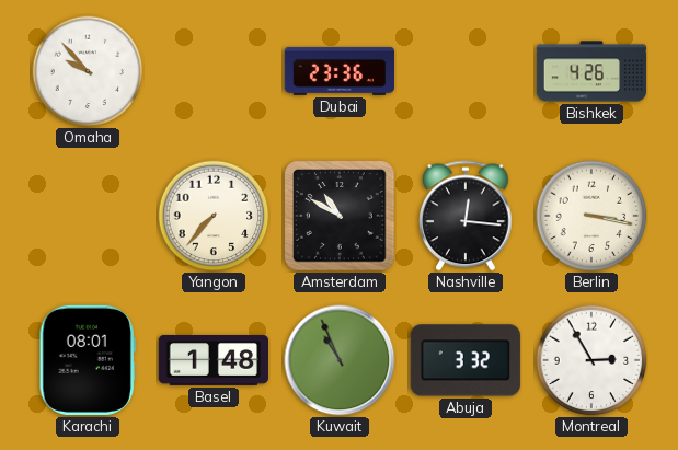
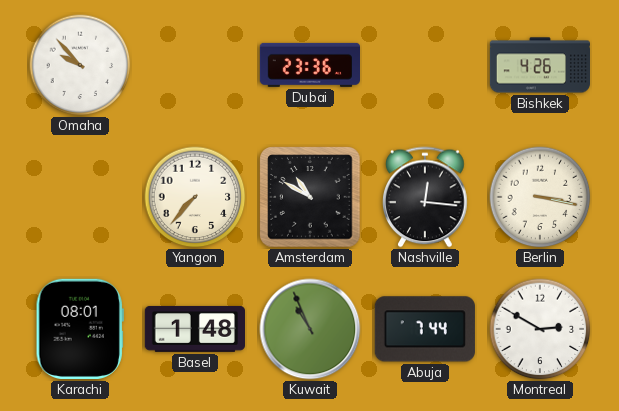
Abuja: 3:32 -> 7:44
Montreal: 2:55 -> 2:50
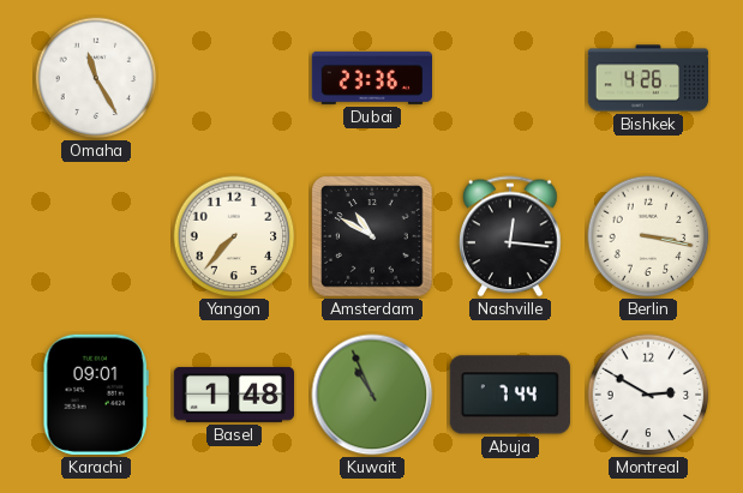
Omaha: 9:53 -> 11:25
Karachi: 08:01 -> 09:01
